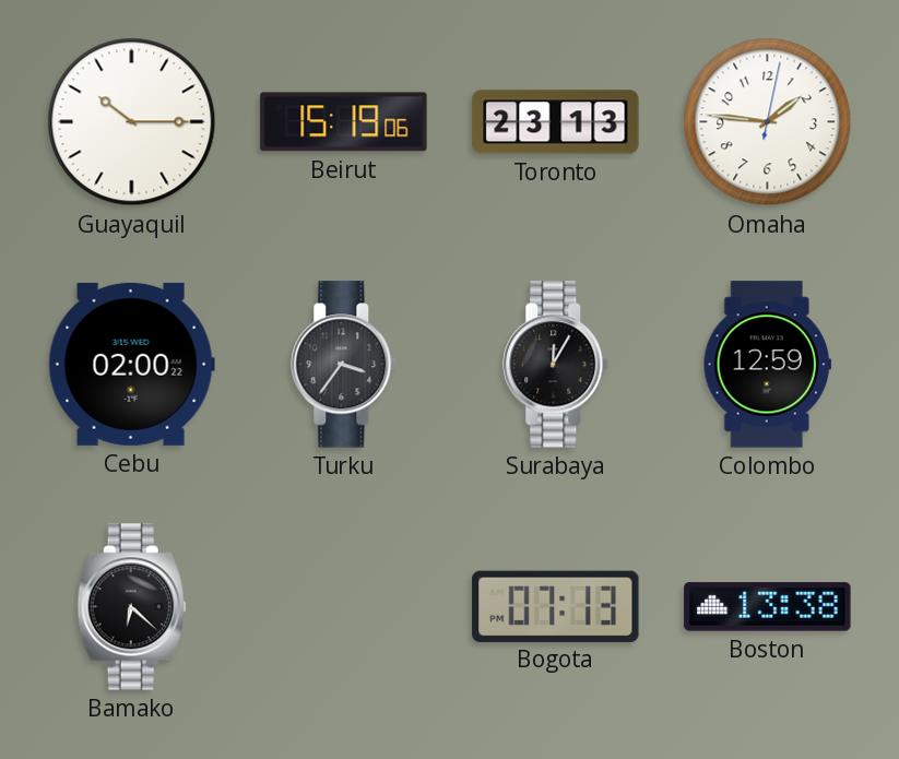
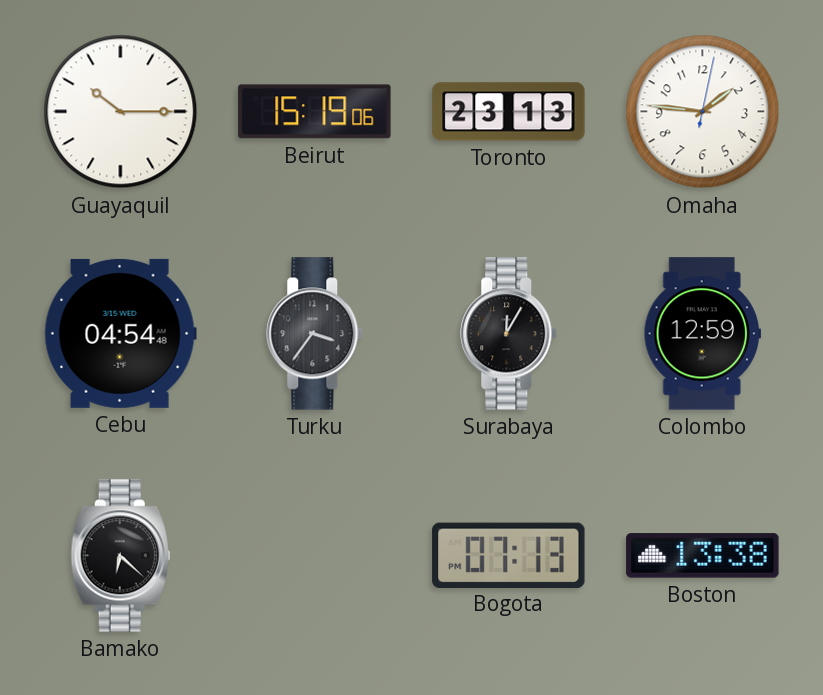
Cebu: 02:00 -> 04:54
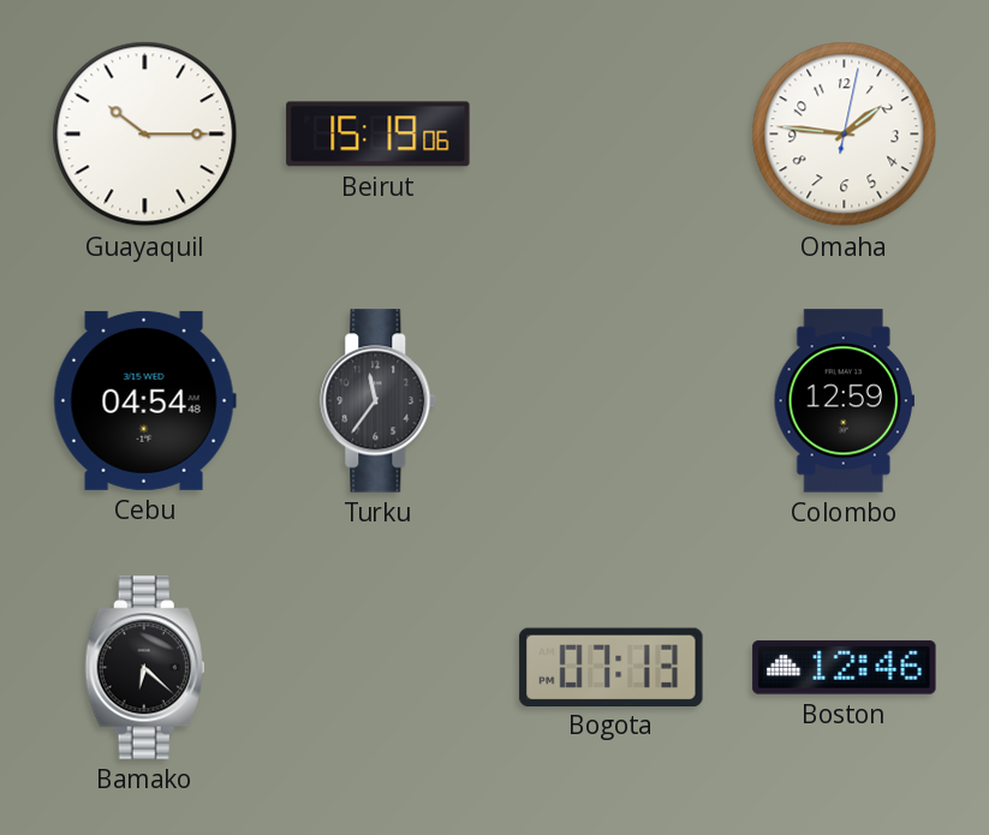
Toronto: 23:13 -> none
Turku: 3:36 -> 11:36
Surabaya: 12:05 -> none
Boston: 13:38 -> 12:46
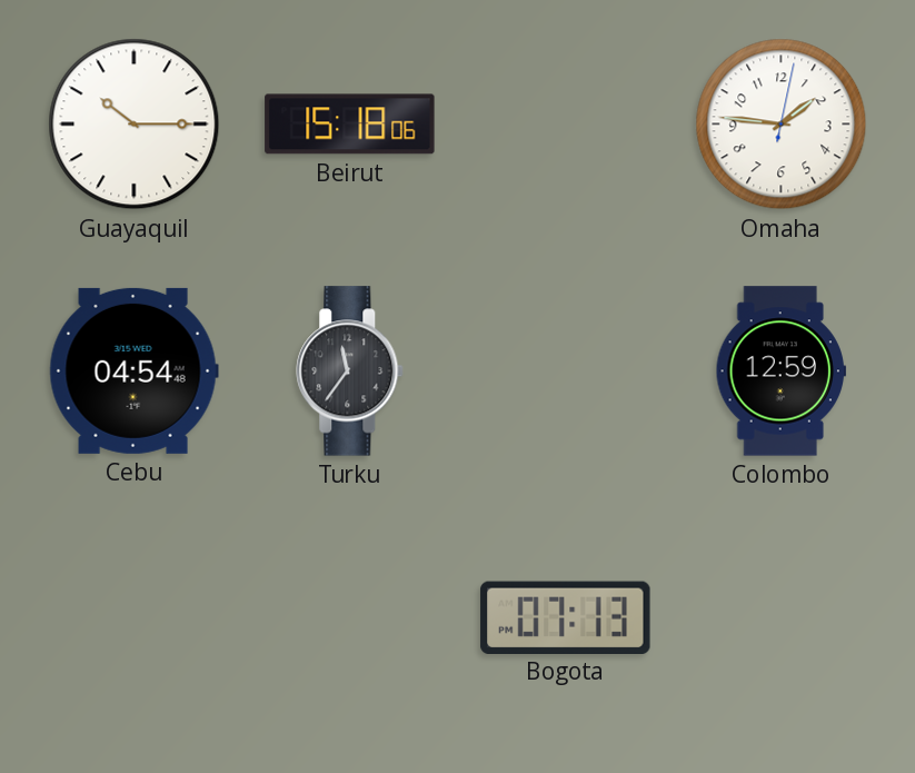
Beirut: 15:19 -> 15:18
Bamako: 6:22 -> none
Boston: 12:46 -> none
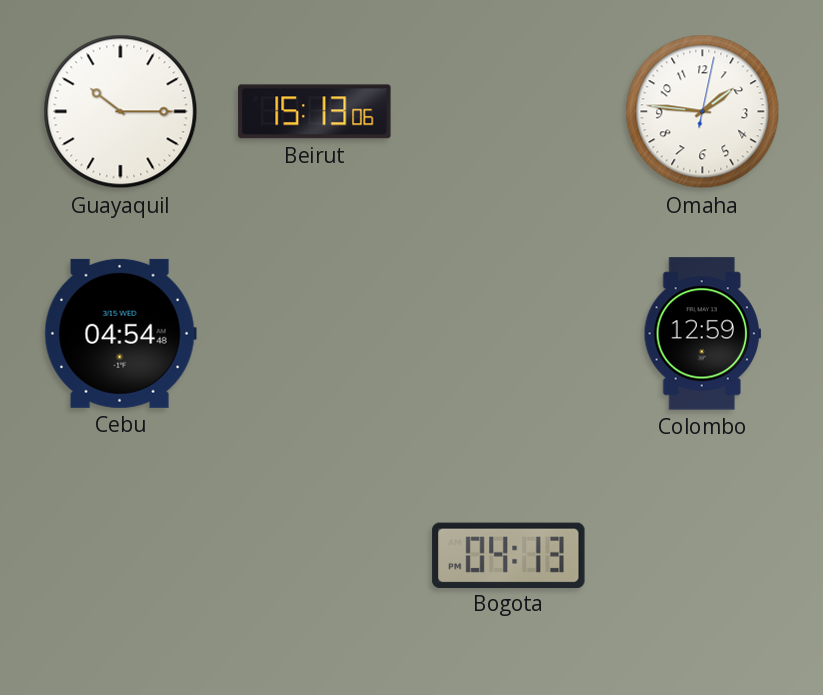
Beirut: 15:18 -> 15:13
Turku: 11:36 -> none
Bogota: 07:13 -> 04:13
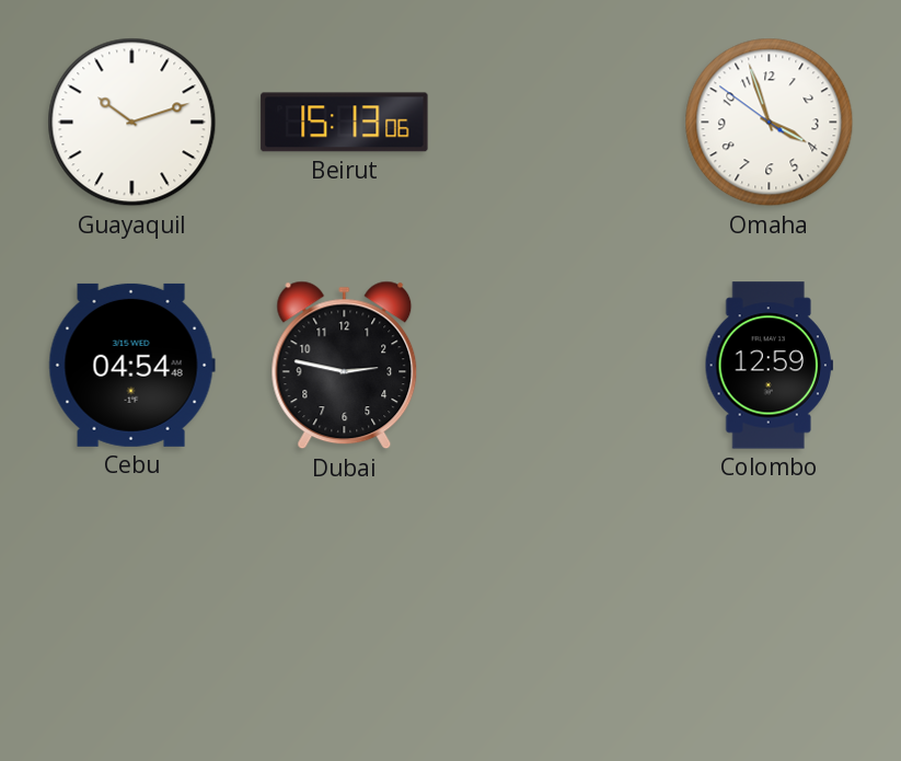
Guayaquil: 10:15 -> 10:12
Omaha: 1:46 -> 3:56
Dubai: none -> 2:47
Bogota: 04:13 -> none
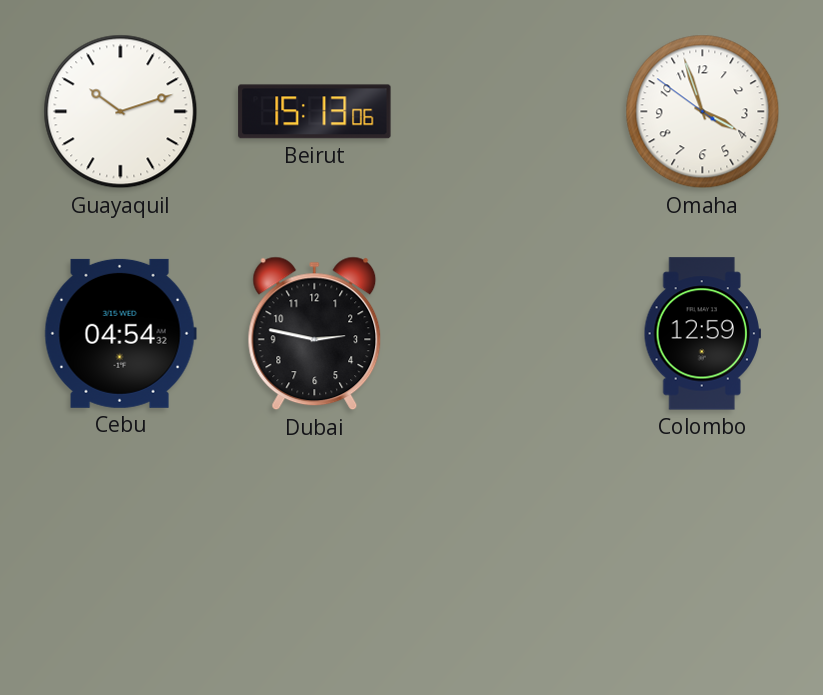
Cebu: 04:54:48 -> 04:54:32
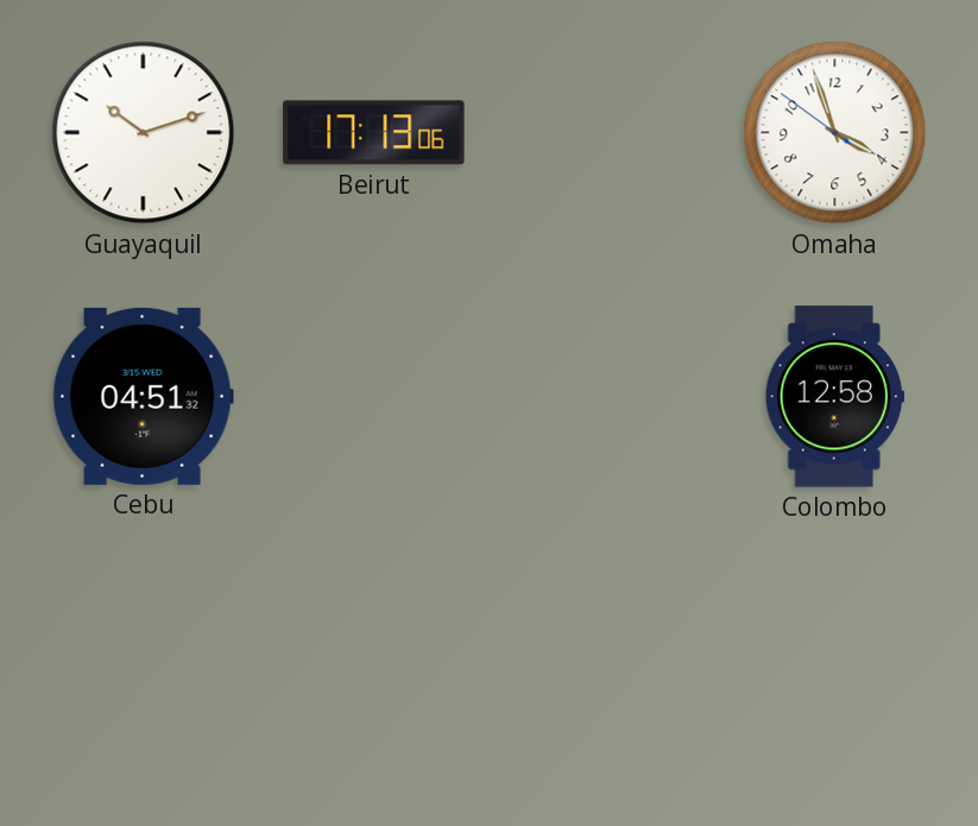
Beirut: 15:13 -> 17:13
Cebu: 04:54 -> 04:51
Dubai: 2:47 -> none
Colombo: 12:59 -> 12:58
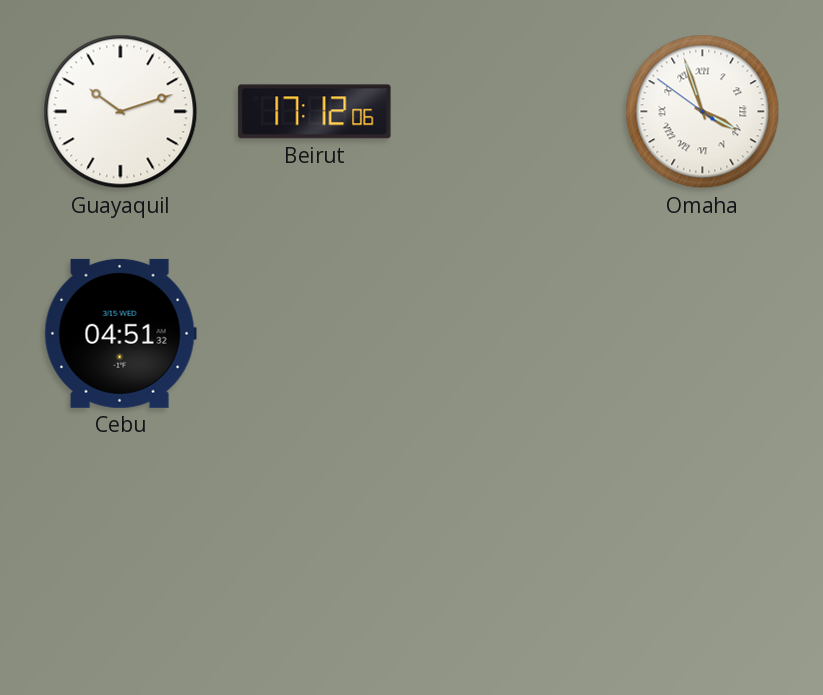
Beirut: 17:13 -> 17:12
Omaha numerals: Arabic -> Roman
Colombo: 12:58 -> none
